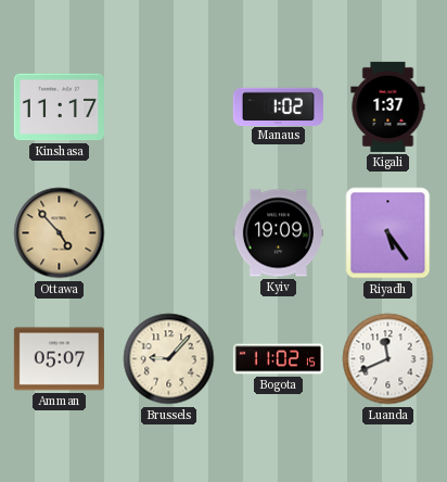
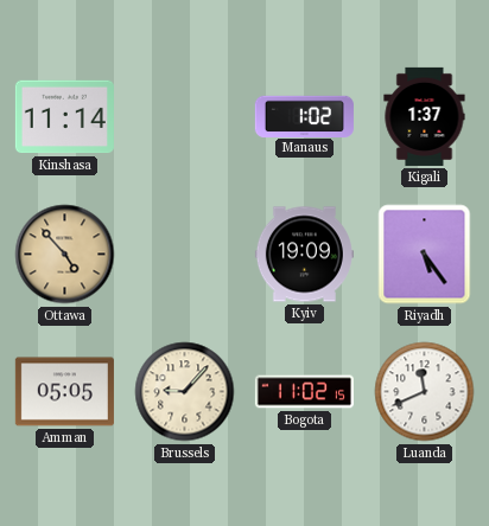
Kinshasa: 11:17 -> 11:14
Amman: 05:07 -> 05:05
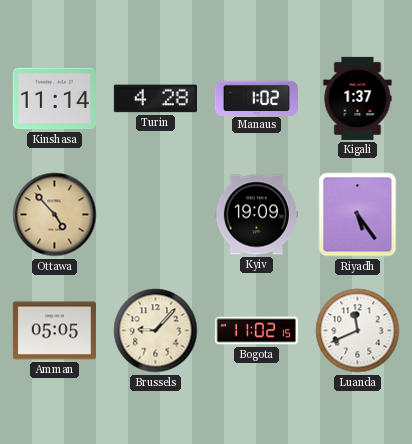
Turin: none -> 4:28
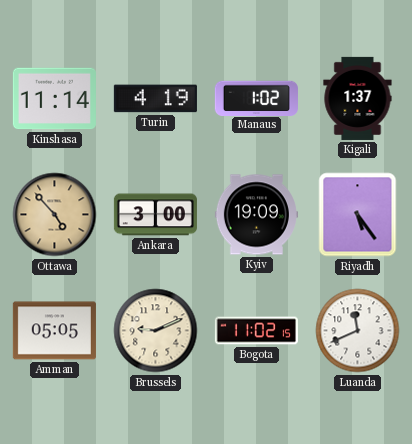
Turin: 4:28 -> 4:19
Ankara: none -> 3:00
Brussels: 9:07 -> 9:11
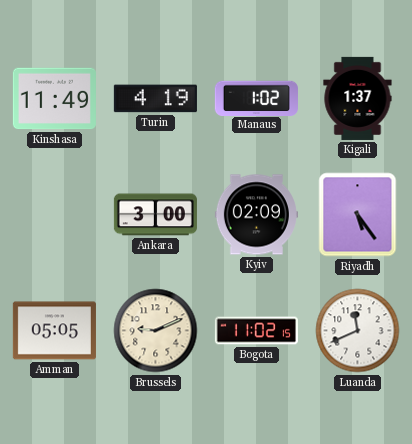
Kinshasa: 11:14 -> 11:49
Ottawa: 4:53 -> none
Kyiv: 19:09 -> 02:09
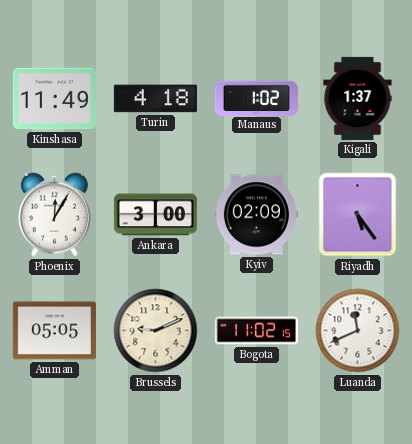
Turin: 4:19 -> 4:18
Phoenix: none -> 12:05
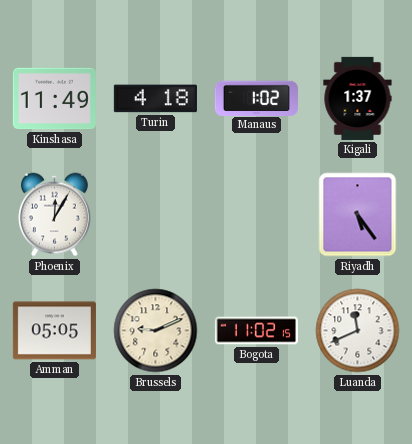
Ankara: 3:00 -> none
Kyiv: 02:09 -> none
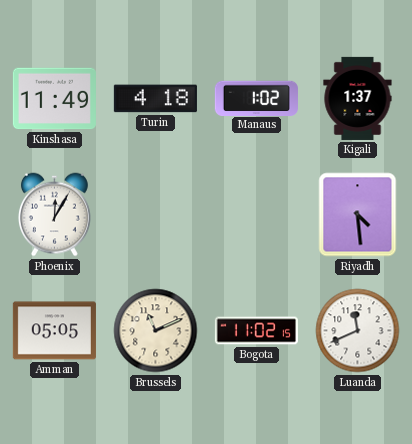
Riyadh: 5:24 -> 4:29
Brussels: 9:11 -> 11:11
